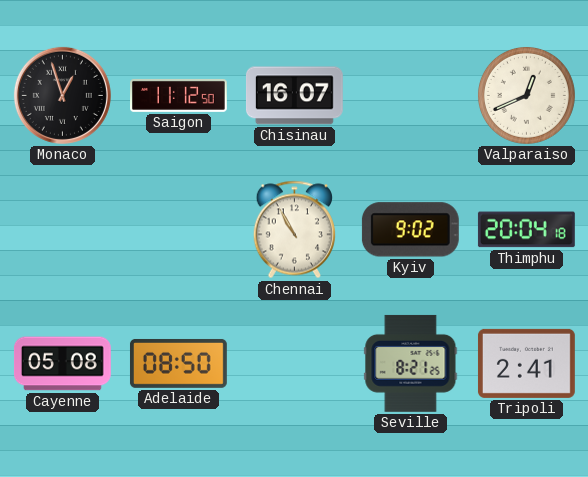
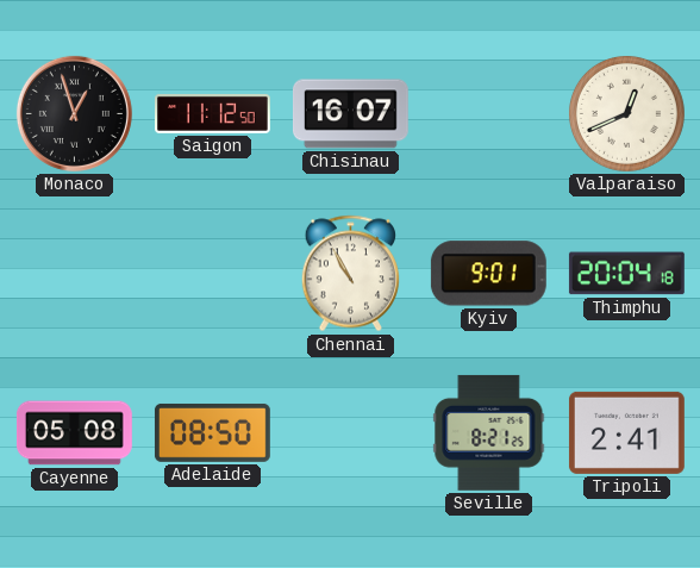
Kyiv: 9:02 -> 9:01
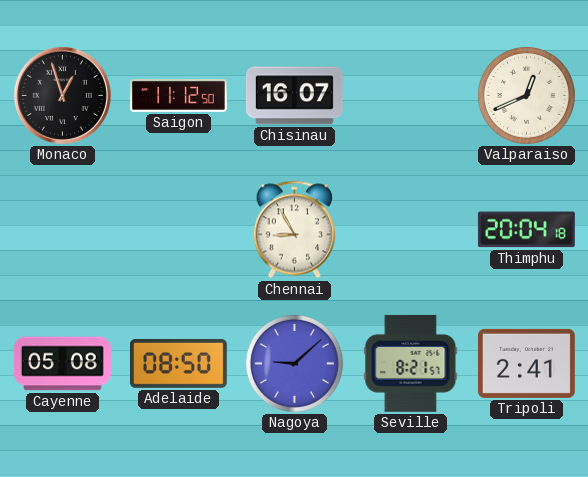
Chennai: 10:55 -> 8:55
Kyiv: 9:01 -> none
Nagoya: none -> 9:08
Seville: 8:21:25 -> 8:21:57
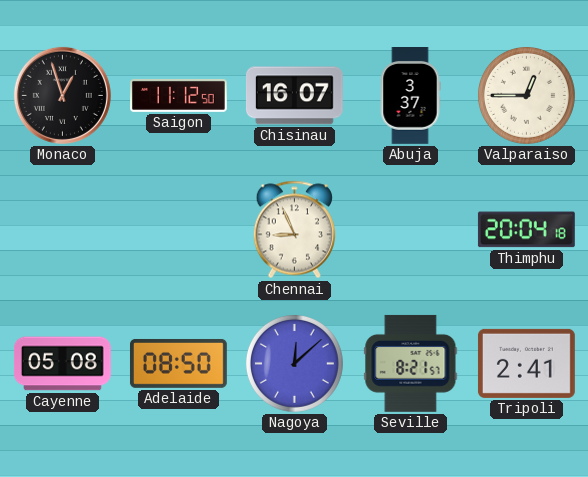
Abuja: none -> 3:37
Valparaiso: 12:41 -> 12:45
Chennai: 8:55 -> 8:56
Nagoya: 9:08 -> 12:08
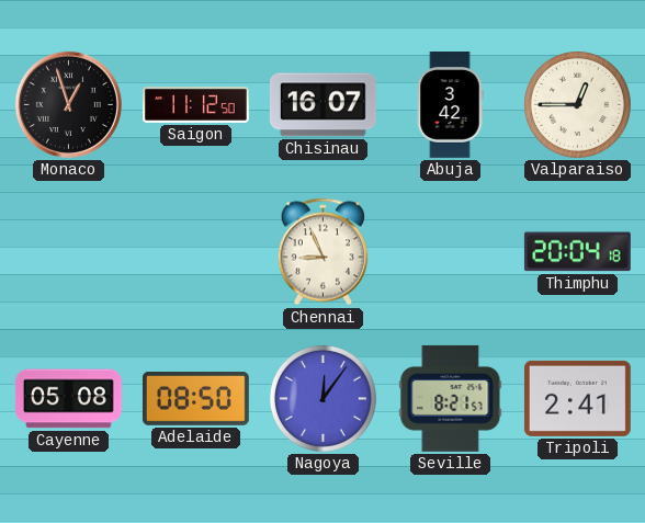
Abuja: 3:37 -> 3:42
Nagoya: 12:08 -> 12:06
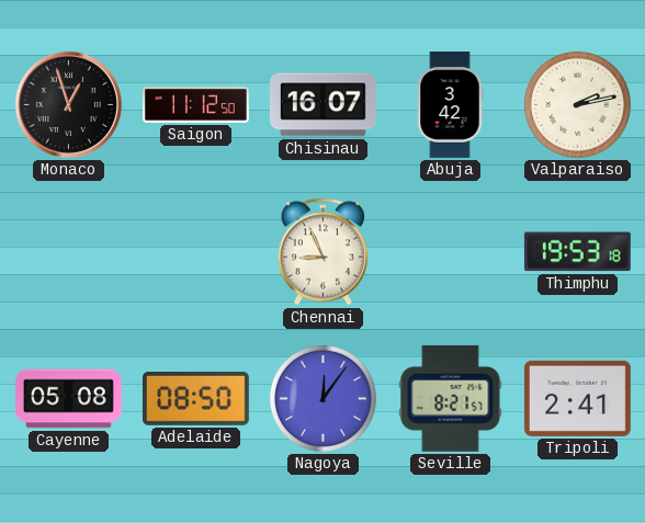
Valparaiso: 12:45 -> 2:13
Thimphu: 20:04 -> 19:53
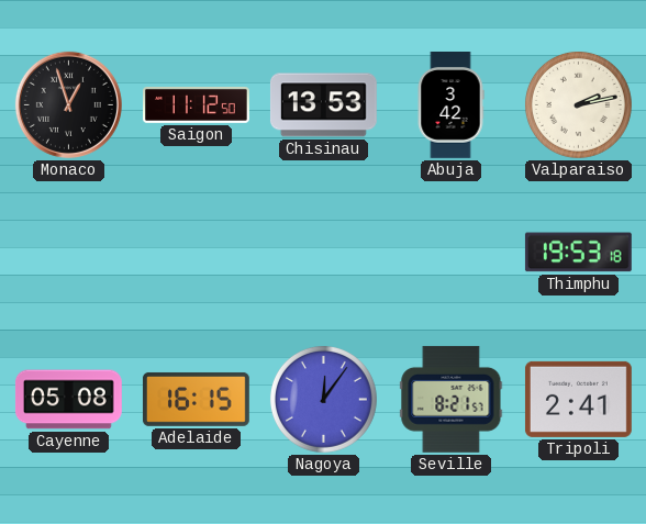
Chisinau: 16:07 -> 13:53
Chennai: 8:56 -> none
Adelaide: 08:50 -> 16:15
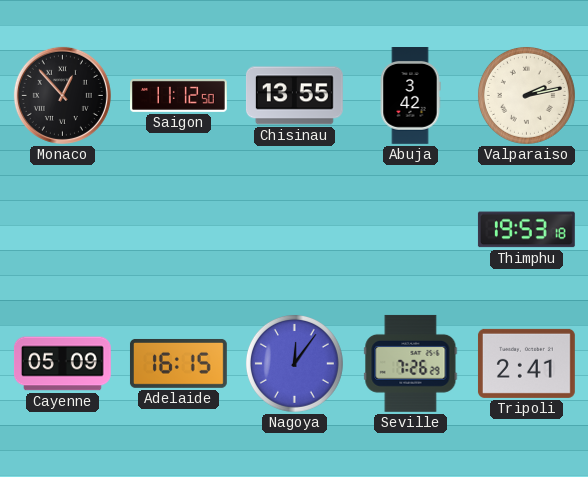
Monaco: 12:57 -> 12:53
Chisinau: 13:53 -> 13:55
Cayenne: 05:08 -> 05:09
Seville: 8:21 -> 7:26
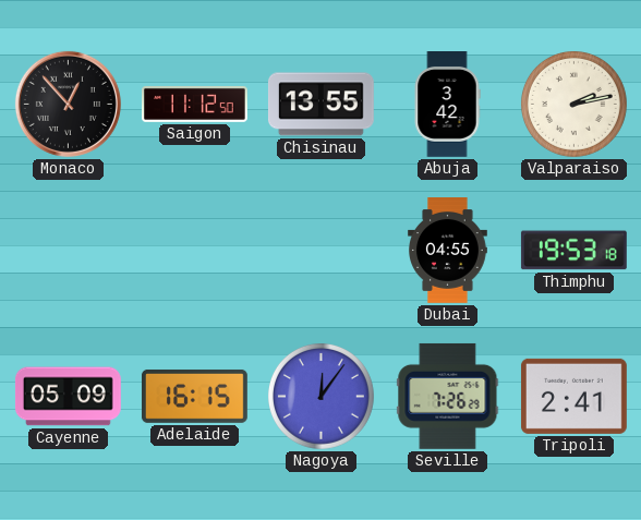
Dubai: none -> 04:55
